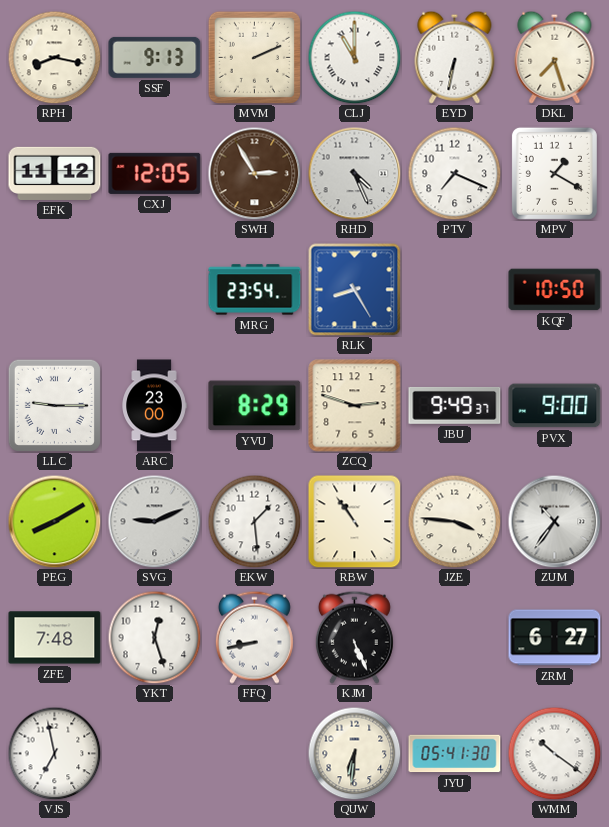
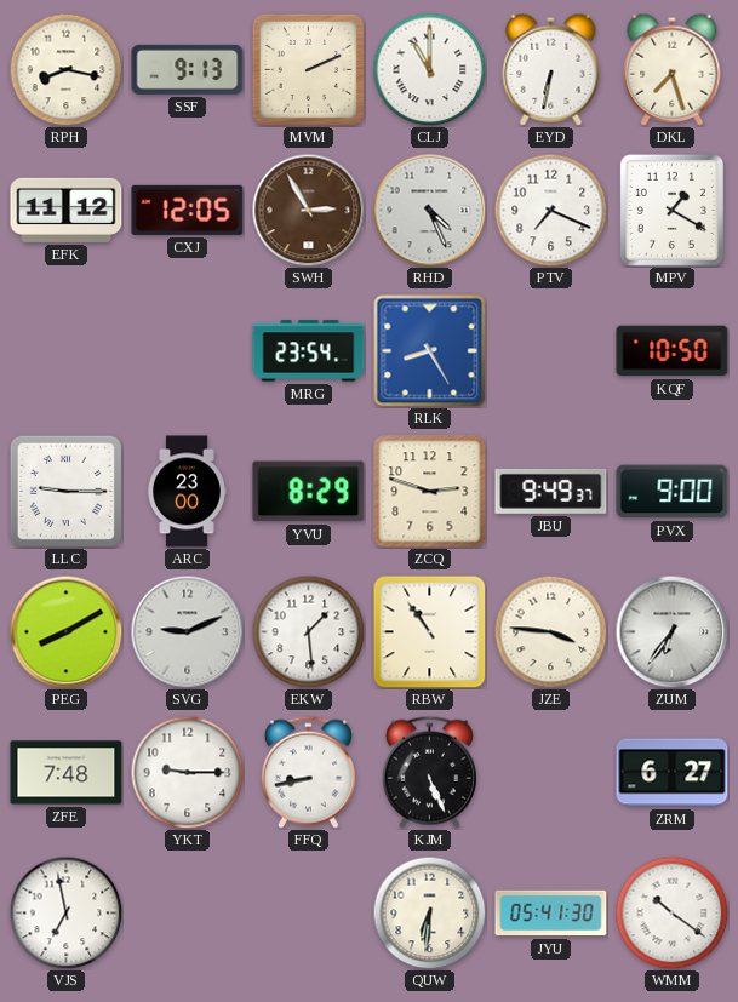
ZUM: 10:36 -> 6:36
YKT: 12:27 -> 9:15
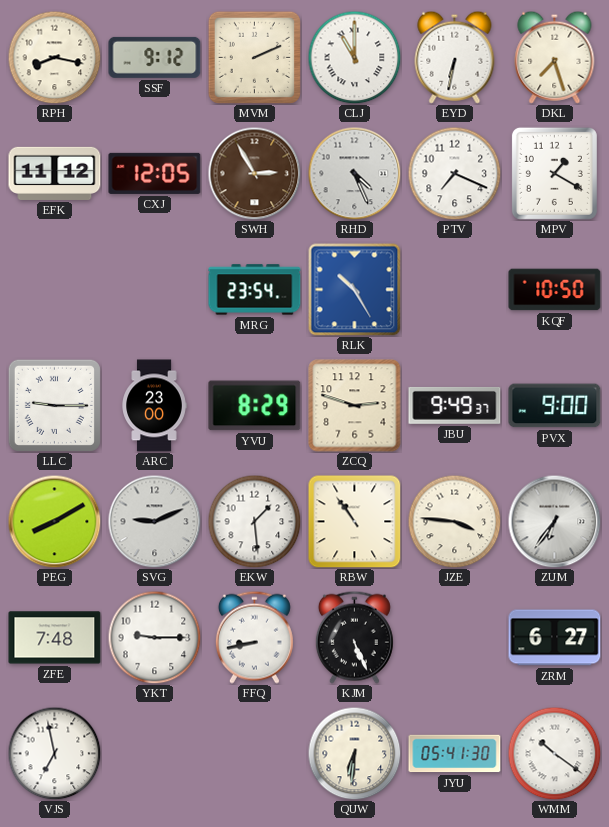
SSF: 9:13 -> 9:12
RLK: 8:25 -> 10:25
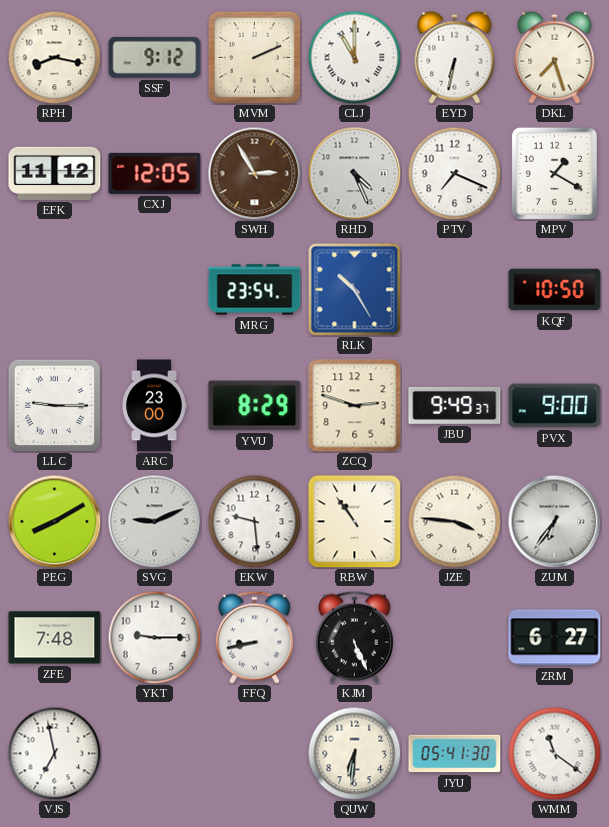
EKW: 1:29 -> 9:29
WMM: 10:21 -> 11:21
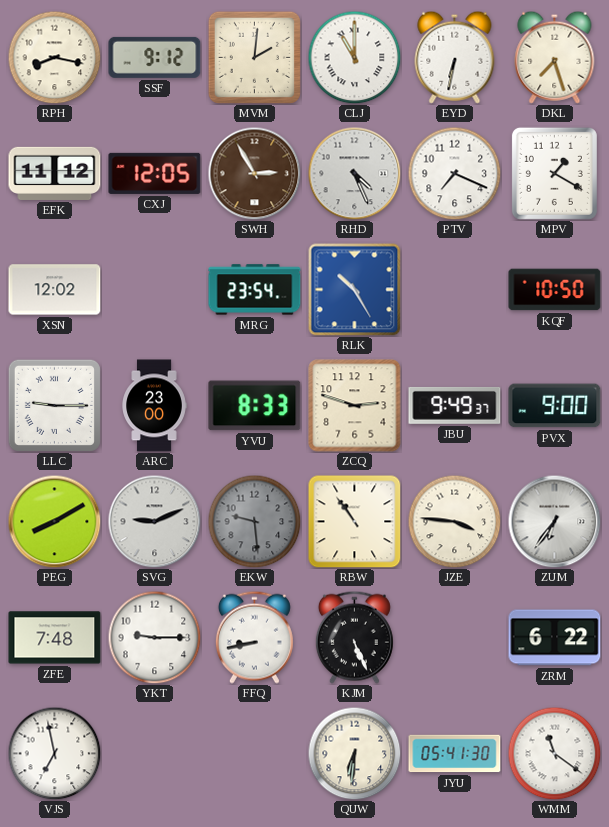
MVM: 2:11 -> 2:01
XSN: none -> 12:02
YVU: 8:29 -> 8:33
EKW dial: white -> grey
ZRM: 6:27 -> 6:22
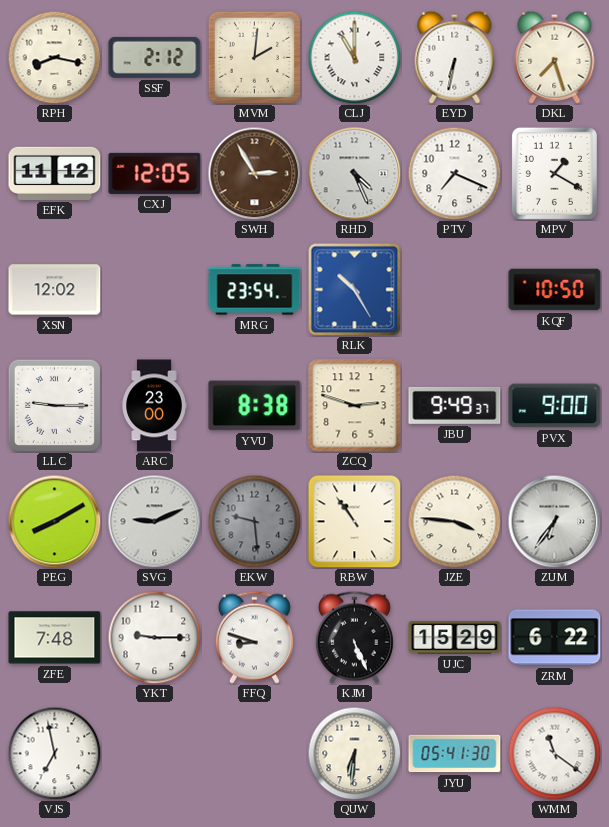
SSF: 9:12 -> 2:12
YVU: 8:33 -> 8:38
FFQ: 8:43 -> 8:48
UJC: none -> 15:29
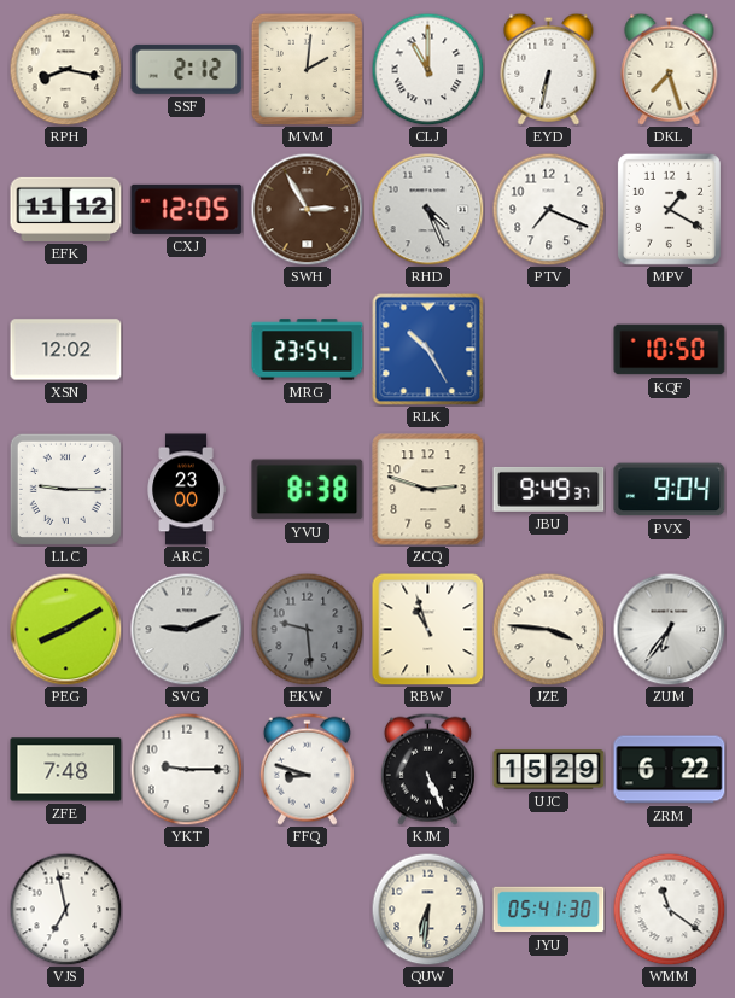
PVX: 9:00 -> 9:04
RBW: 10:54 -> 10:57
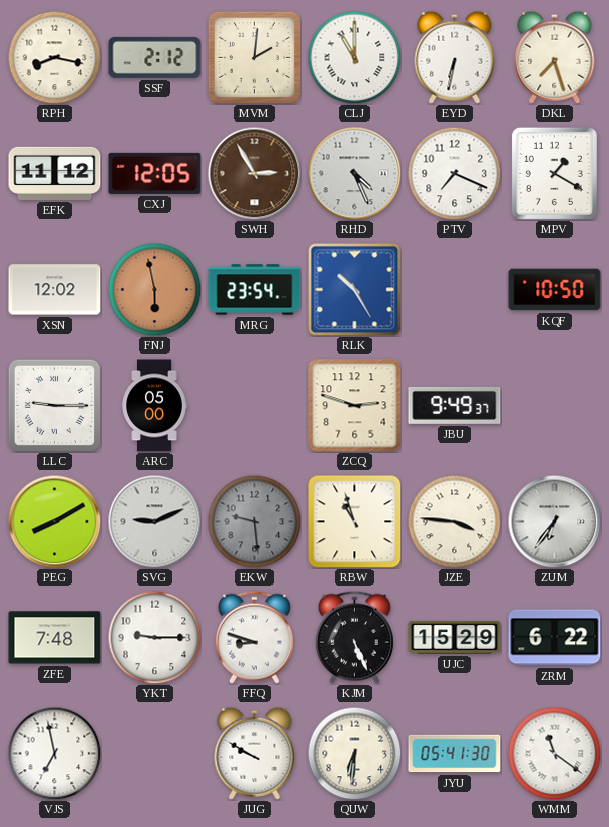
FNJ: none -> 5:58
ARC: 23:00 -> 05:00
YVU: 8:38 -> none
PVX: 9:04 -> none
JUG: none -> 9:50
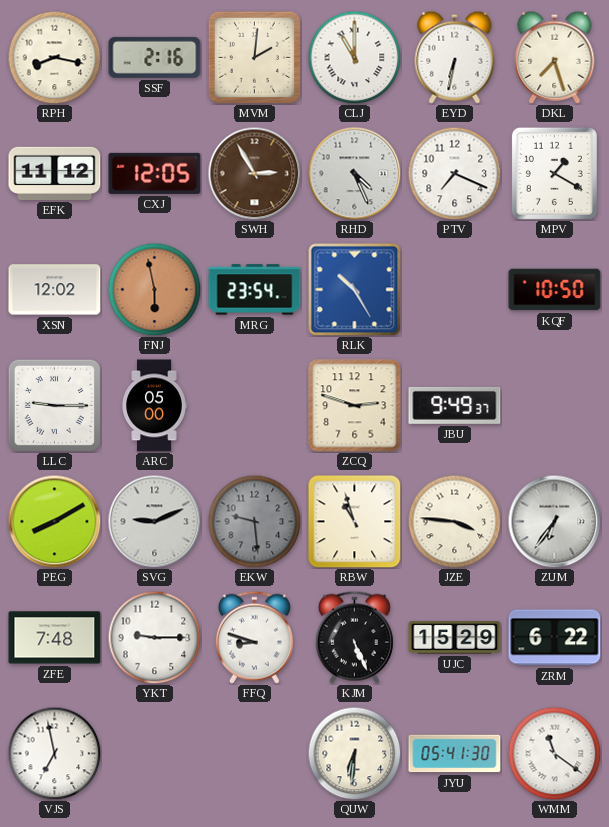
SSF: 2:12 -> 2:16
JUG: 9:50 -> none
